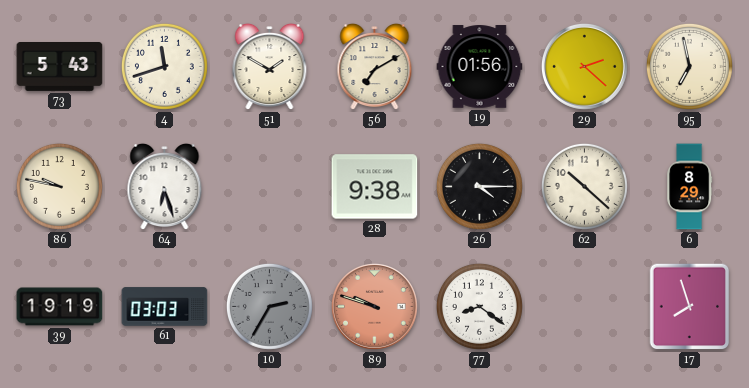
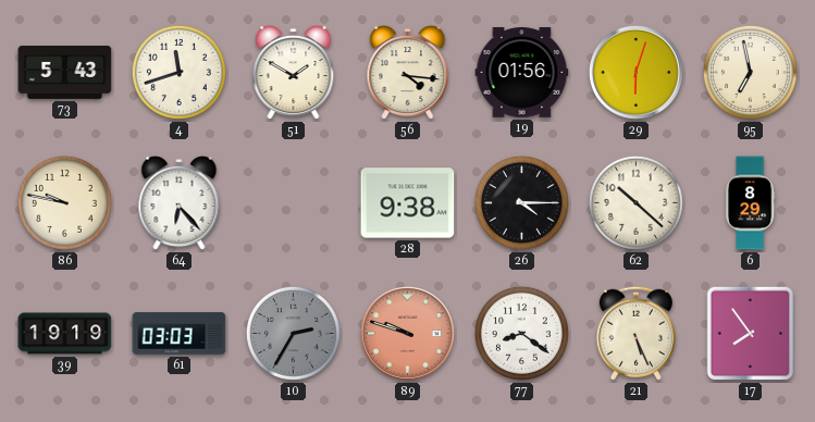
56: 7:10 -> 4:16
29: 2:22 -> 6:03
64: 6:27 -> 6:23
21: none -> 5:26
17: 7:57 -> 7:54
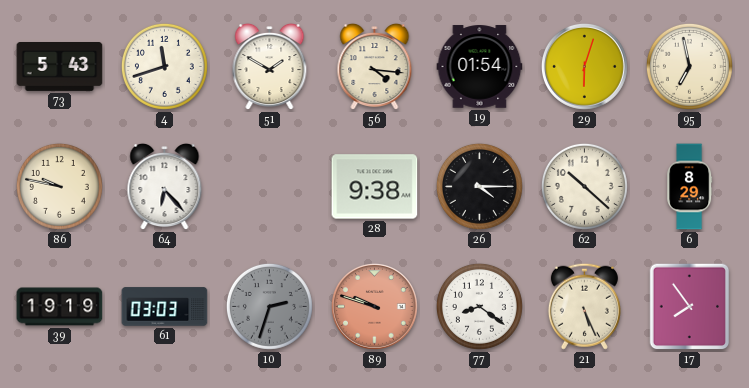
19: 01:56 -> 01:54
10: 2:35 -> 2:33
